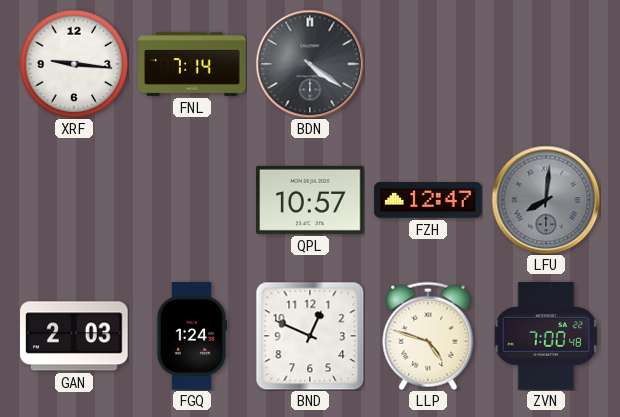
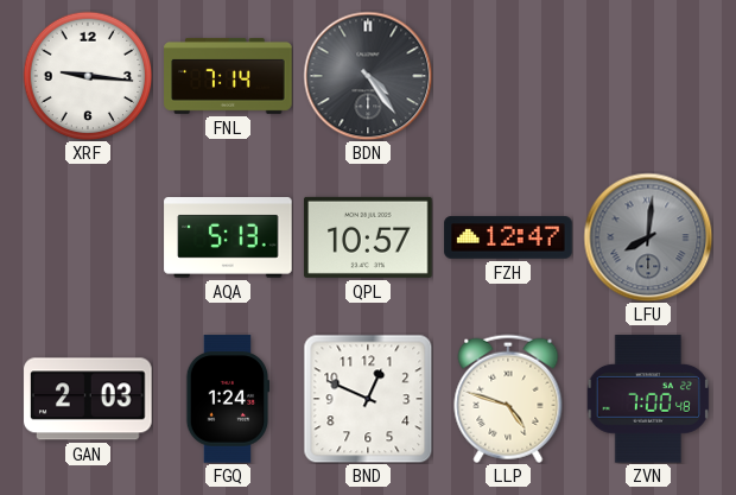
BDN: 4:21 -> 4:24
AQA: none -> 5:13
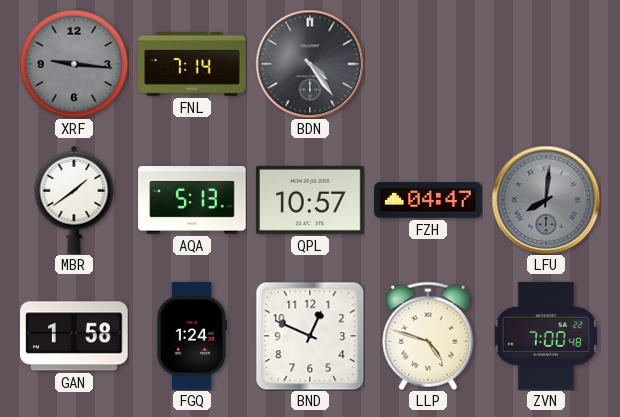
XRF dial: white -> grey
MBR: none -> 1:39
FZH: 12:47 -> 04:47
GAN: 2:03 -> 1:58
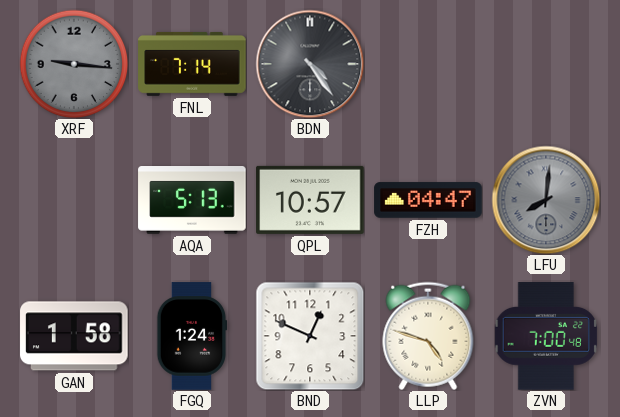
MBR: 1:39 -> none
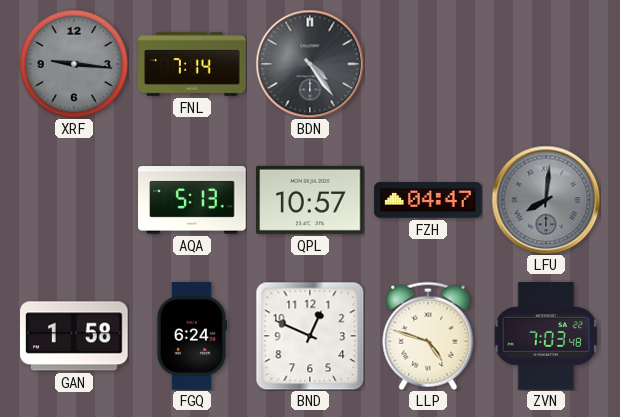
FGQ: 1:24 -> 6:24
ZVN: 7:00 -> 7:03
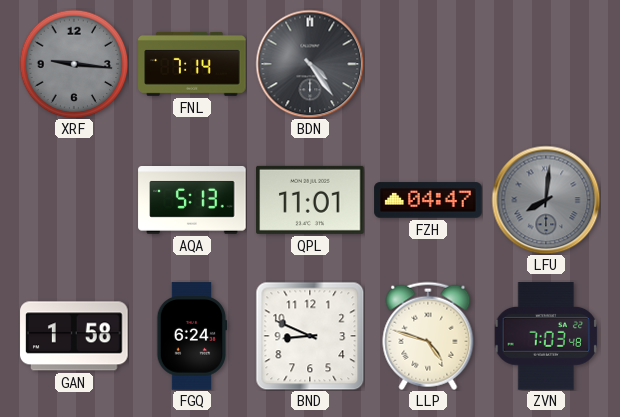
QPL: 10:57 -> 11:01
BND: 12:49 -> 8:49
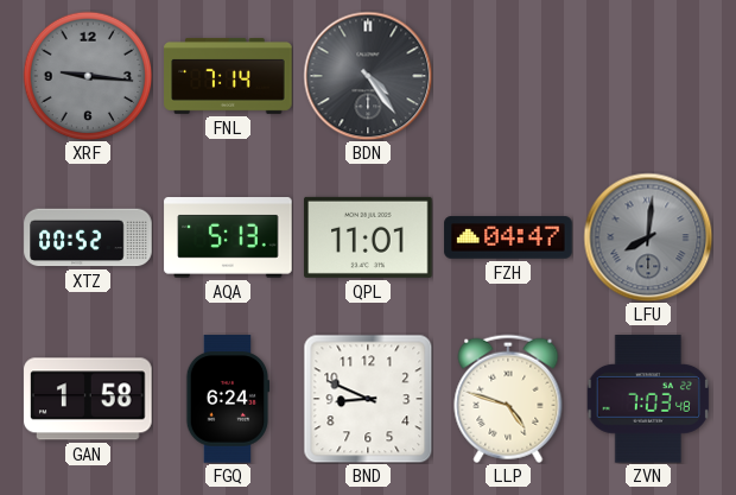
XTZ: none -> 00:52
